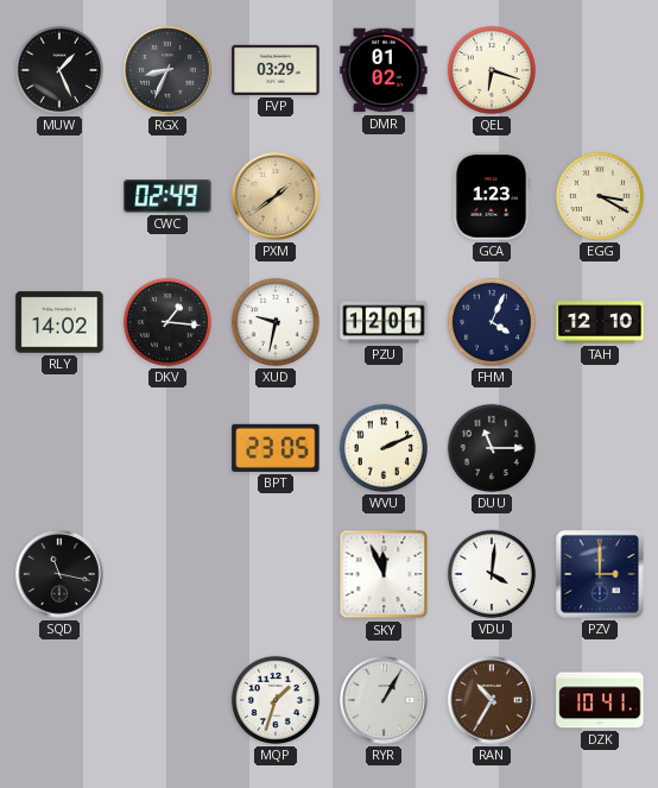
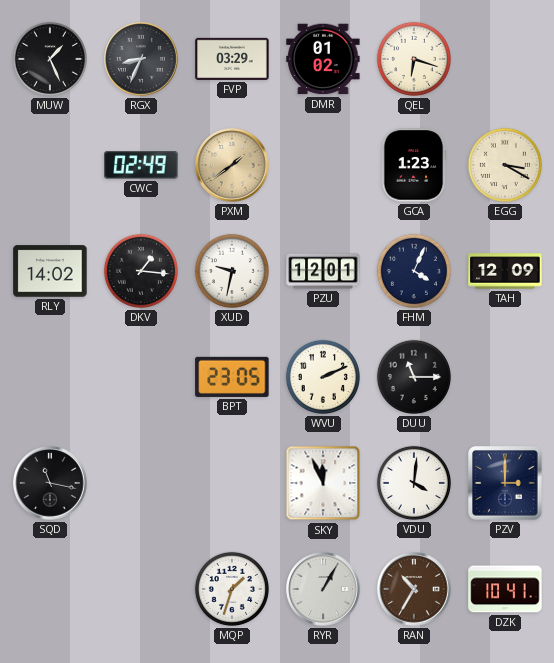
TAH: 12:10 -> 12:09
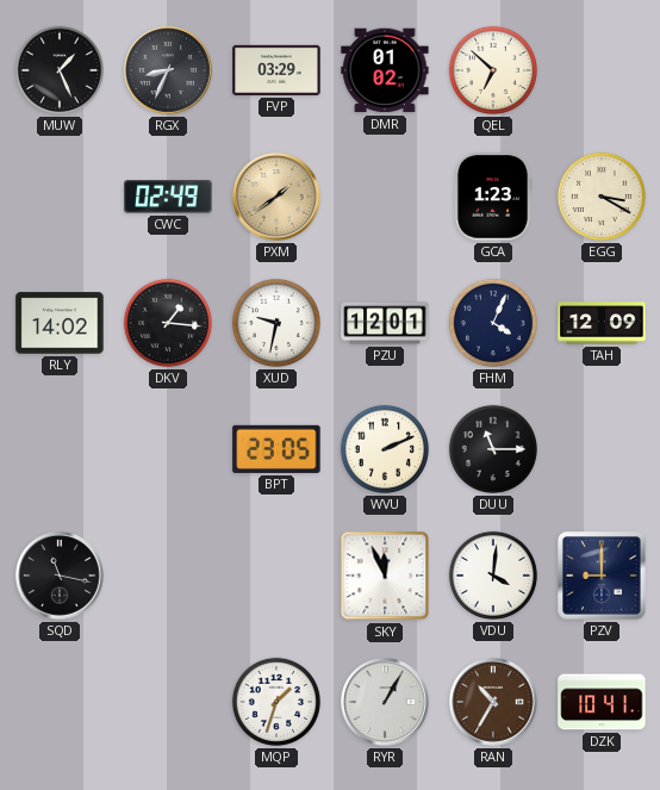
QEL: 6:18 -> 6:52
PZV: 3:00 -> 9:00
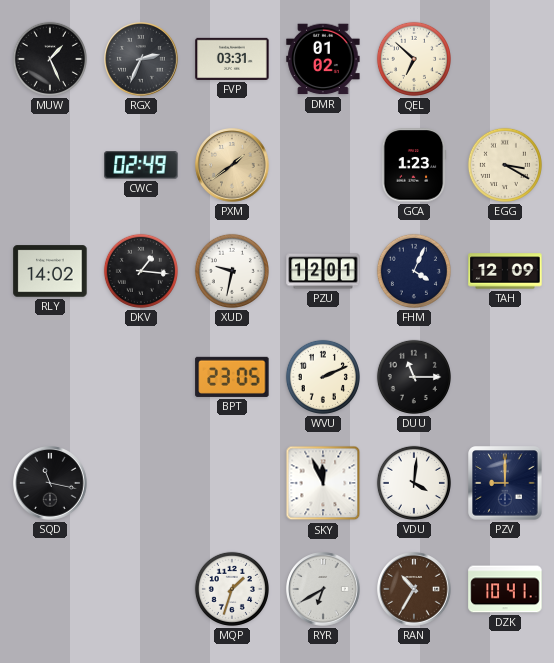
RGX: 8:34 -> 2:34
FVP: 03:29 -> 03:31
RYR: 1:05 -> 6:40
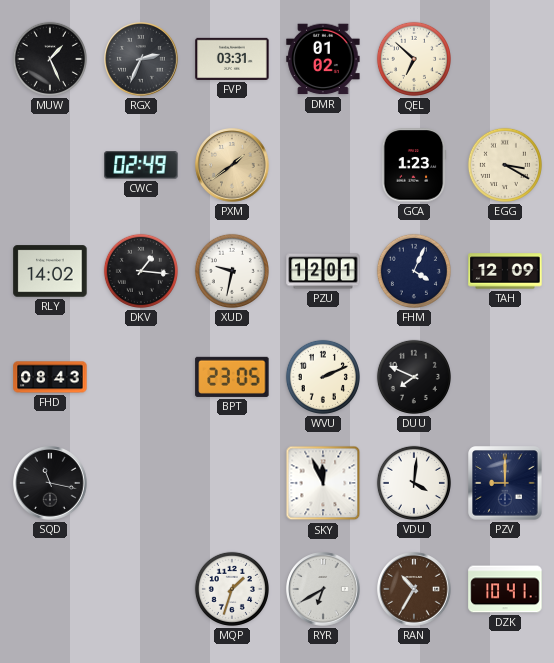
FHD: none -> 08:43
DUU: 11:15 -> 7:49
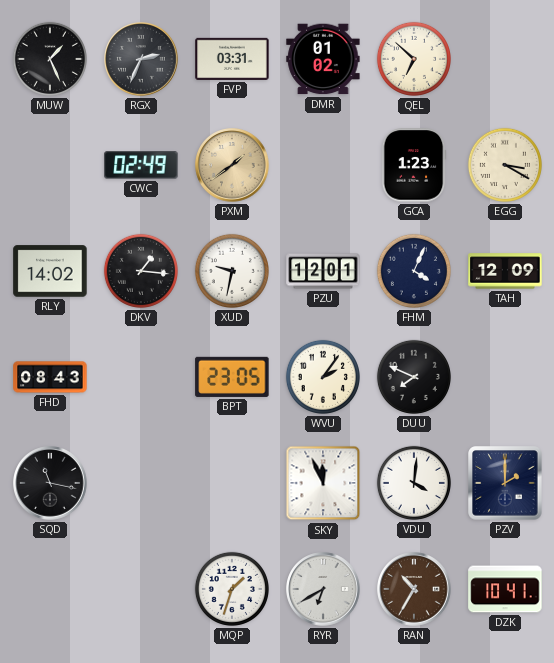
WVU: 2:11 -> 2:06
PZV: 9:00 -> 2:00
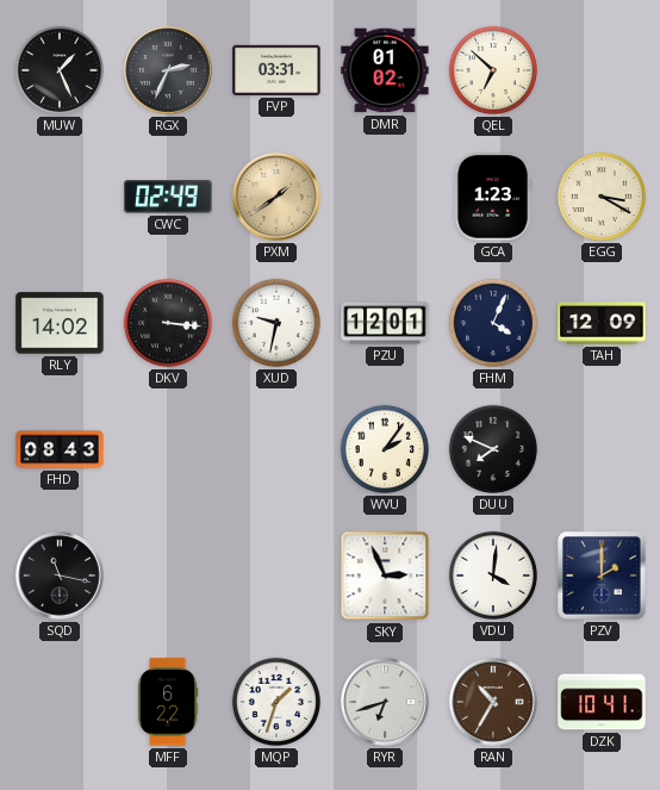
DKV: 1:16 -> 3:16
BPT: 23:05 -> none
SKY: 11:56 -> 2:56
MFF: none -> 6:22
RYR: 6:40 -> 6:42
